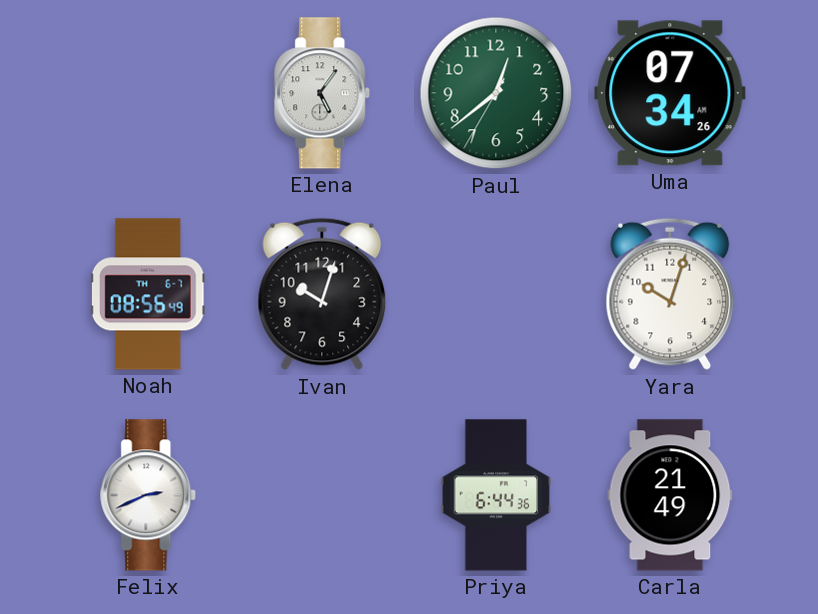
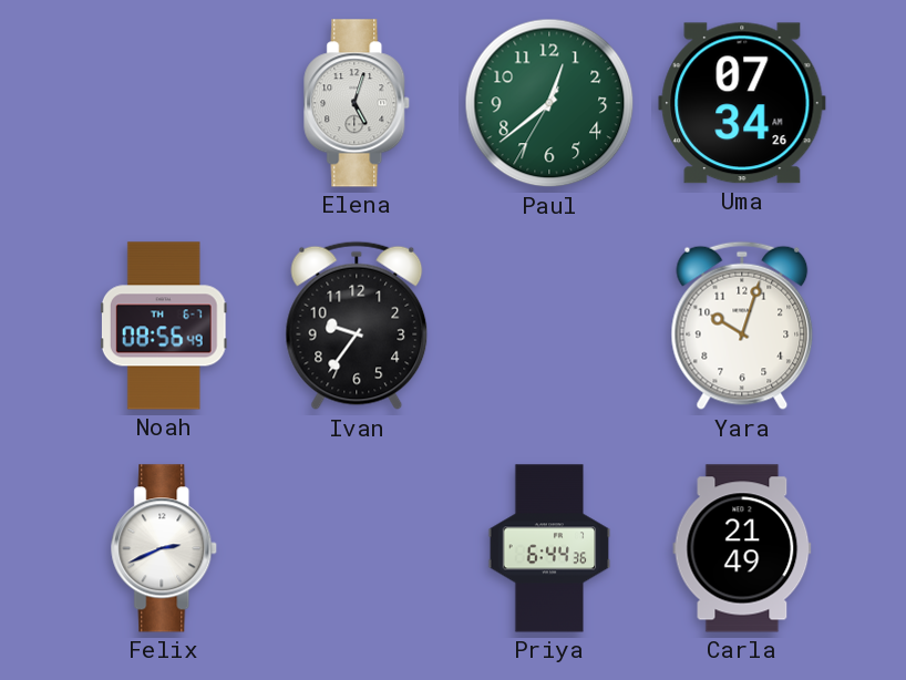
Elena: 5:06 -> 5:03
Ivan: 10:03 -> 9:36
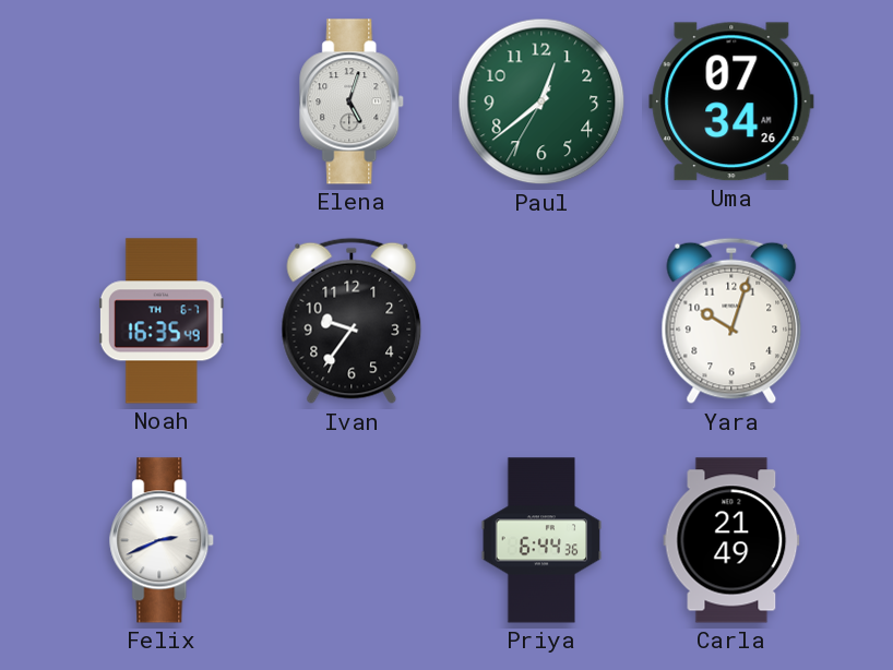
Noah: 08:56 -> 16:35
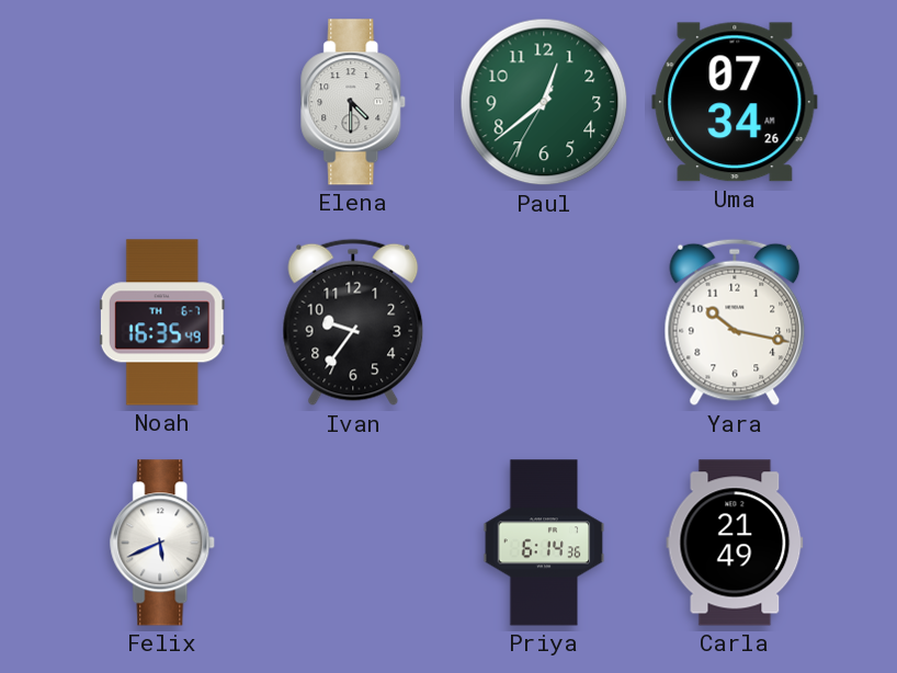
Elena: 5:03 -> 4:30
Yara: 10:03 -> 10:17
Felix: 2:41 -> 5:41
Priya: 6:44 -> 6:14
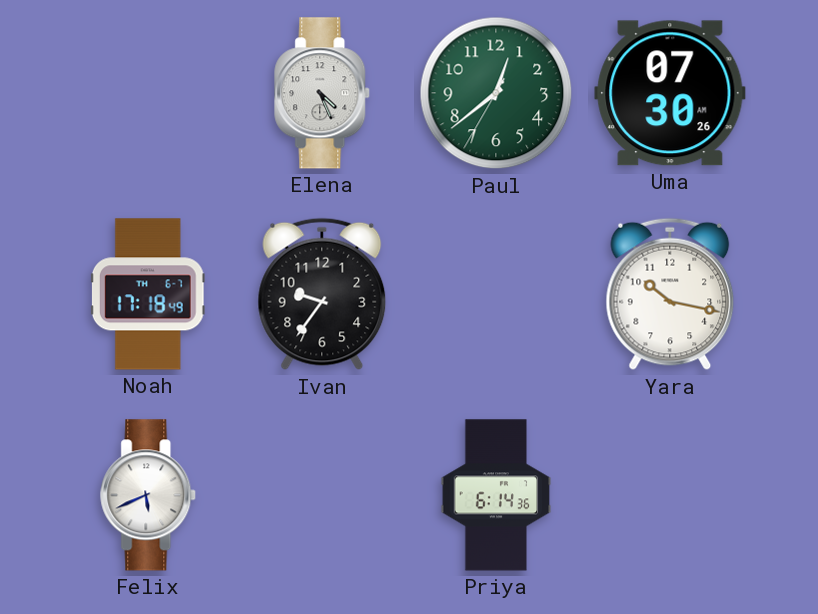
Elena: 4:30 -> 4:26
Uma: 07:34 -> 07:30
Noah: 16:35 -> 17:18
Carla: 21:49 -> none
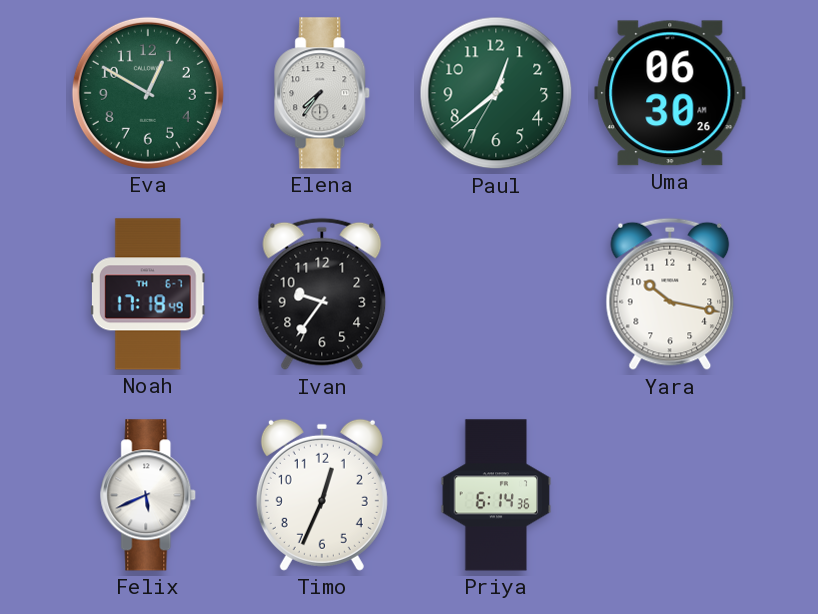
Eva: none -> 12:50
Elena: 4:26 -> 7:36
Uma: 07:30 -> 06:30
Timo: none -> 12:34
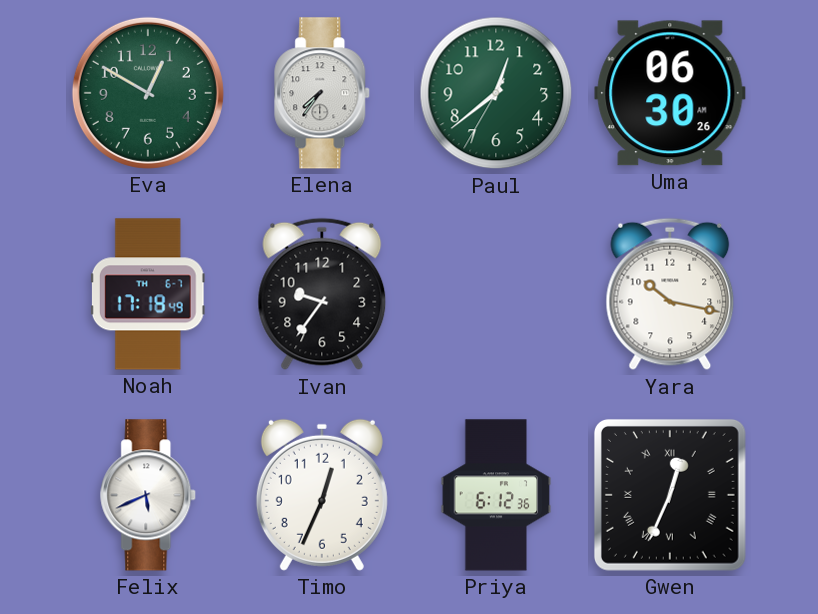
Priya: 6:14 -> 6:12
Gwen: none -> 12:34
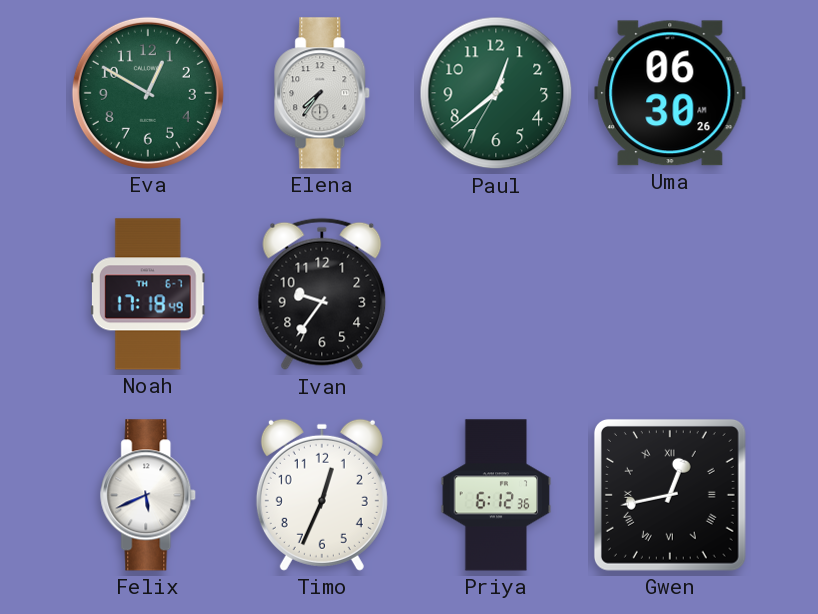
Yara: 10:17 -> none
Gwen: 12:34 -> 12:43
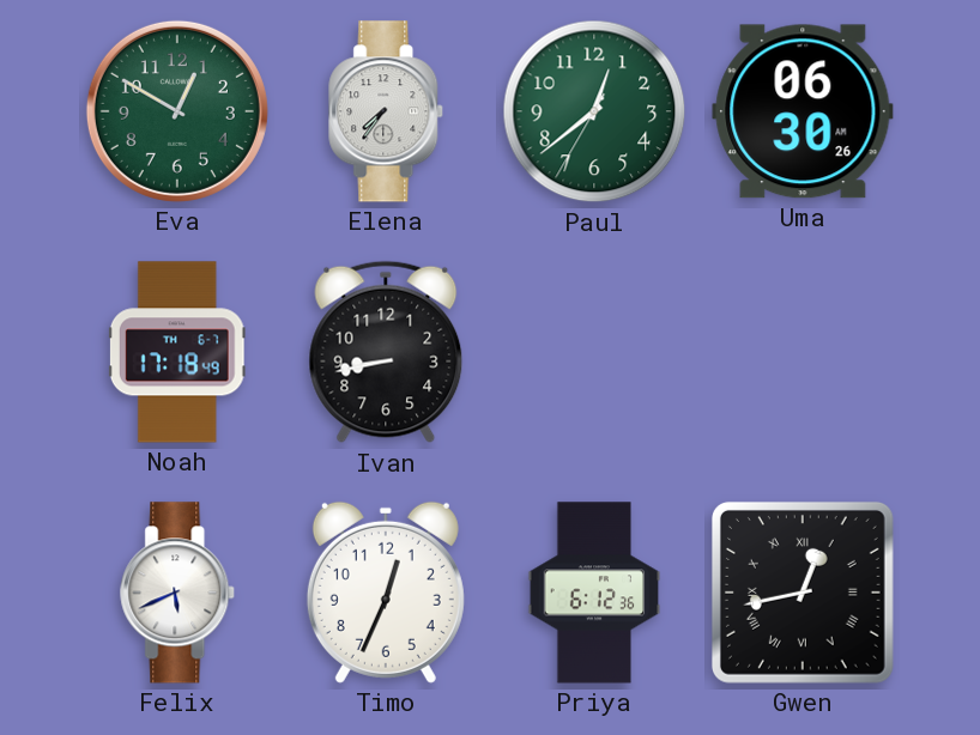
Ivan: 9:36 -> 8:43
